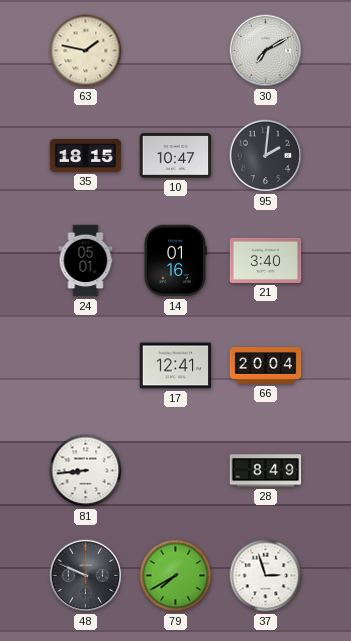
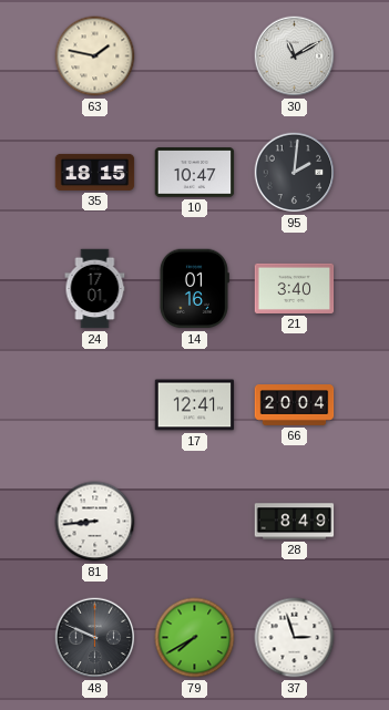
30: 7:10 -> 11:10
24: 05:01 -> 17:01
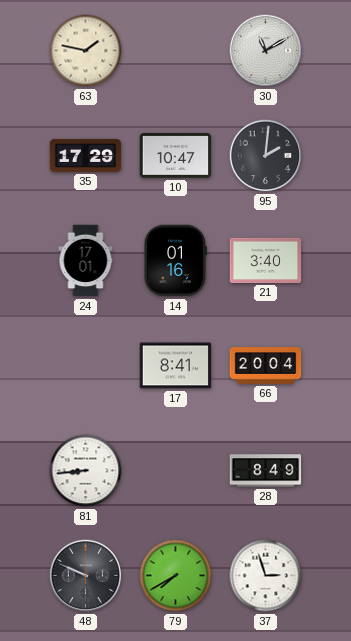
35: 18:15 -> 17:29
17: 12:41 -> 8:41
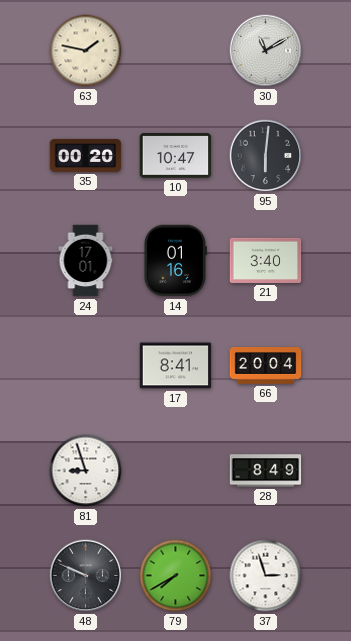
35: 17:29 -> 00:20
95: 2:01 -> 6:01
81: 8:44 -> 8:57
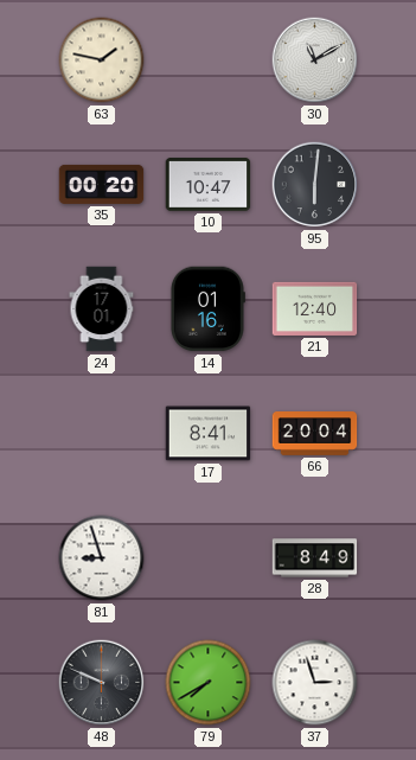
21: 3:40 -> 12:40
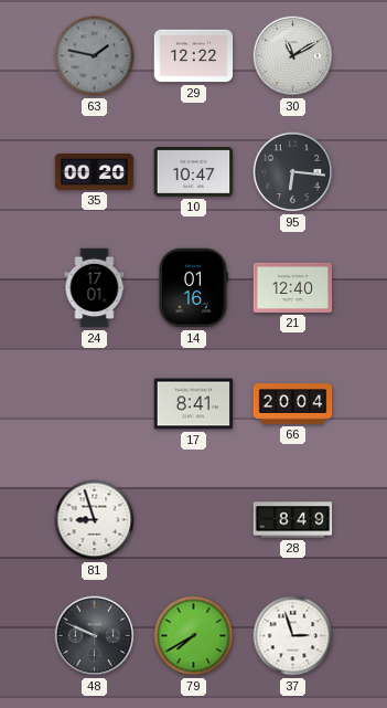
63 dial: cream -> grey
29: none -> 12:22
95: 6:01 -> 6:16
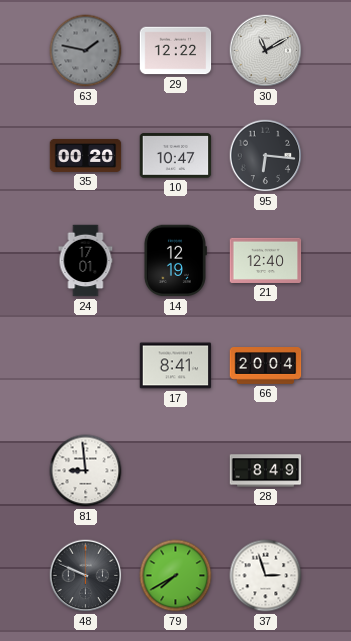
14: 01:16 -> 12:19
81: 8:57 -> 8:59
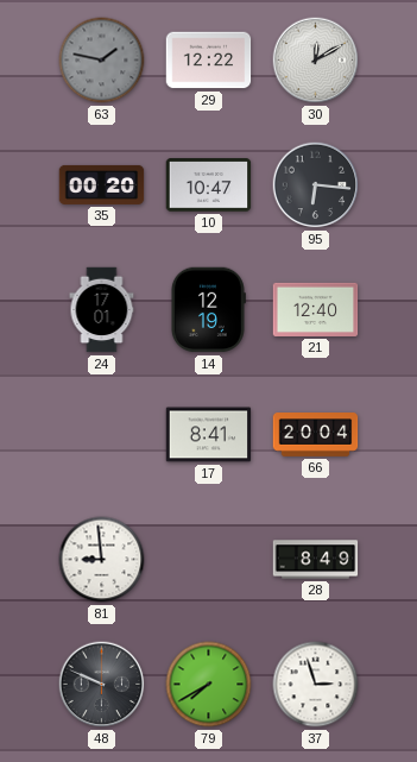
30: 11:10 -> 12:10
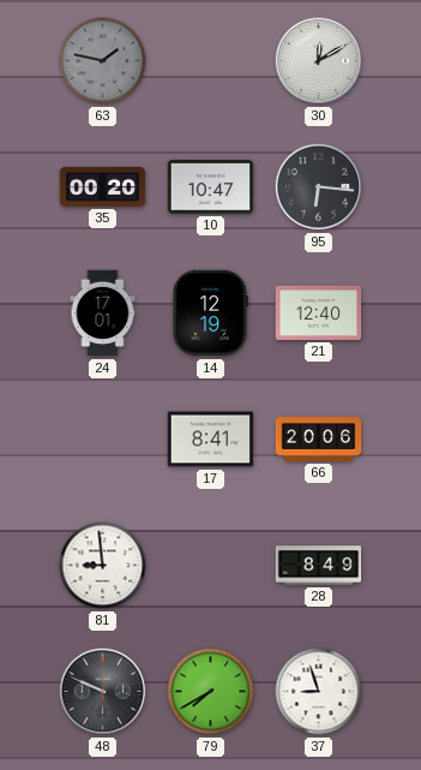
29: 12:22 -> none
66: 20:04 -> 20:06
37: 2:57 -> 8:57
